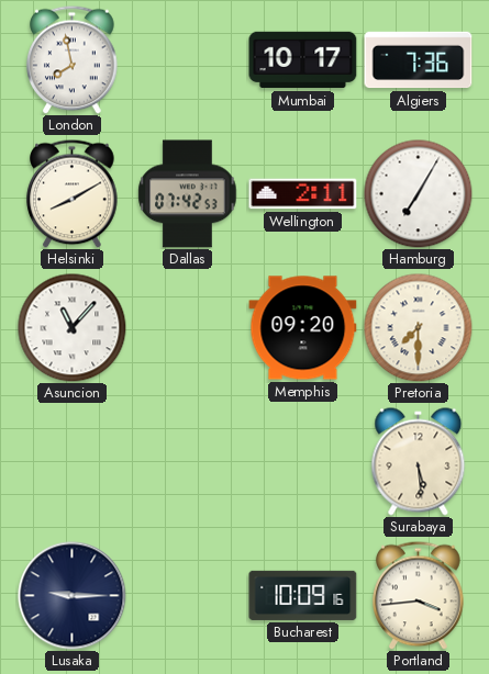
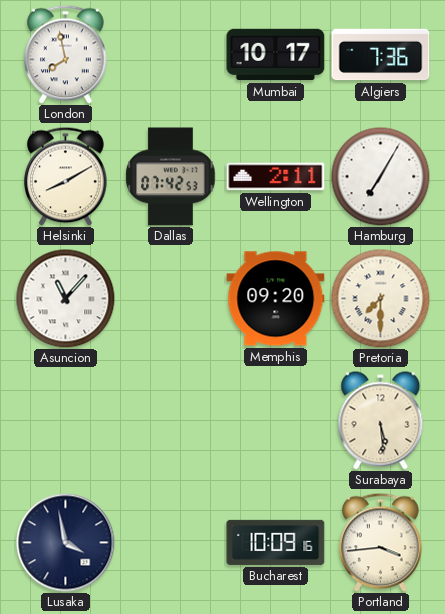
Lusaka: 9:15 -> 3:58
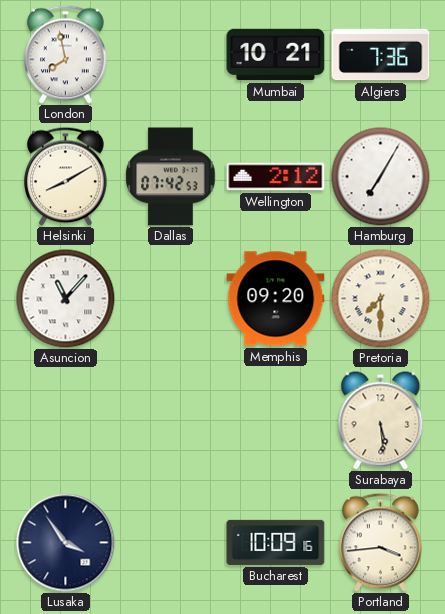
Mumbai: 10:17 -> 10:21
Wellington: 2:11 -> 2:12
Lusaka: 3:58 -> 3:54
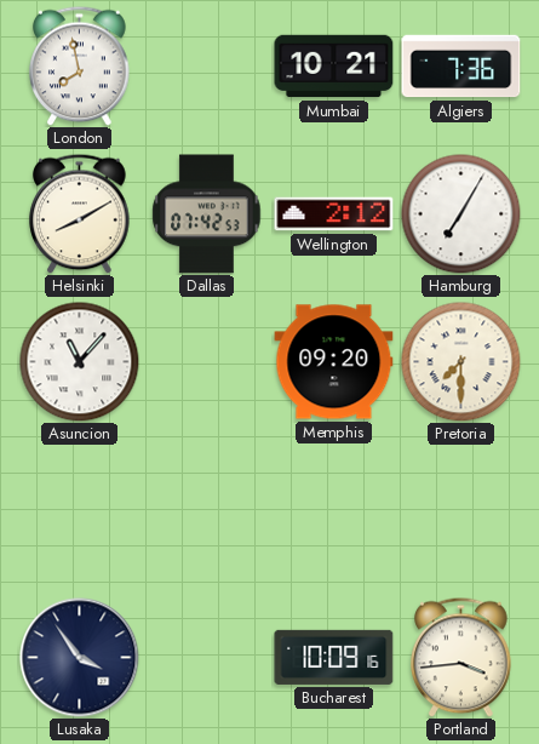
Surabaya: 5:29 -> none
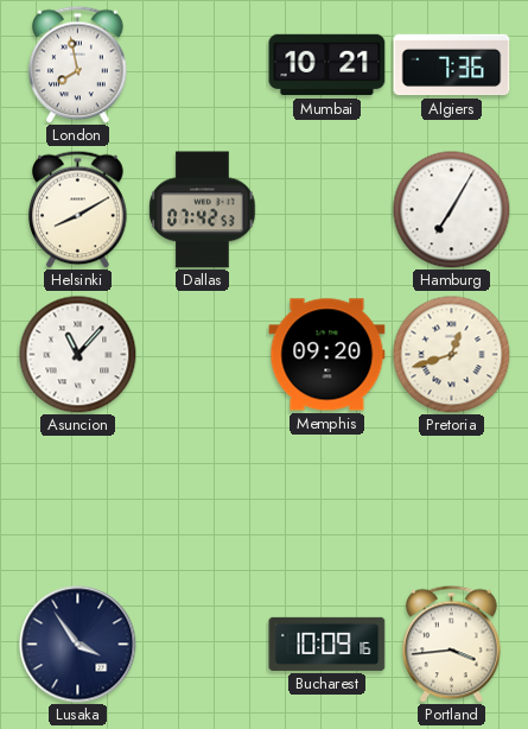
Wellington: 2:12 -> none
Pretoria: 7:30 -> 12:42
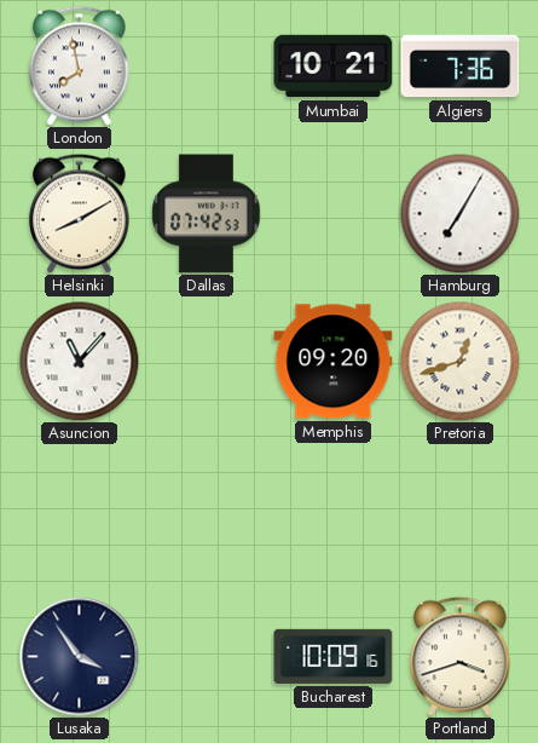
Portland: 3:44 -> 3:42
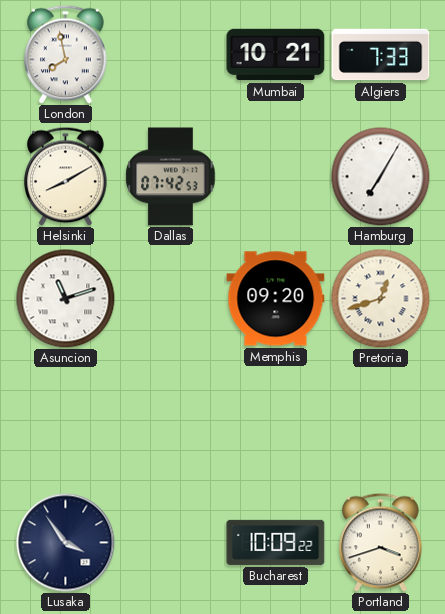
Algiers: 7:36 -> 7:33
Asuncion: 11:07 -> 11:12
Bucharest: 10:09:16 -> 10:09:22
